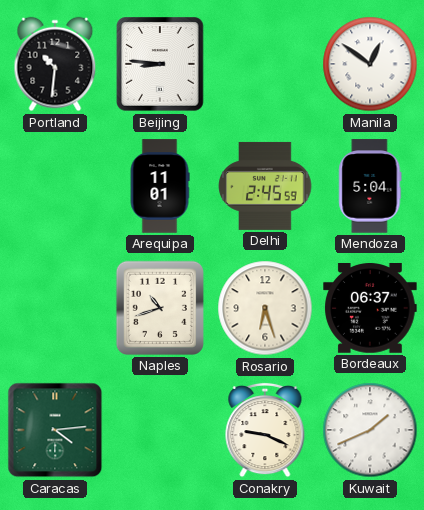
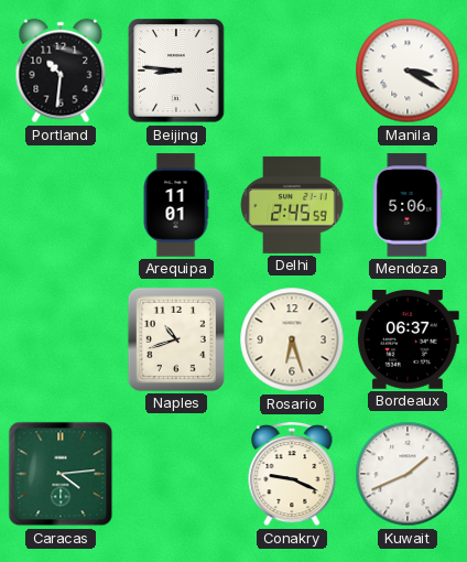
Manila: 12:51 -> 3:20
Mendoza: 5:04 -> 5:06
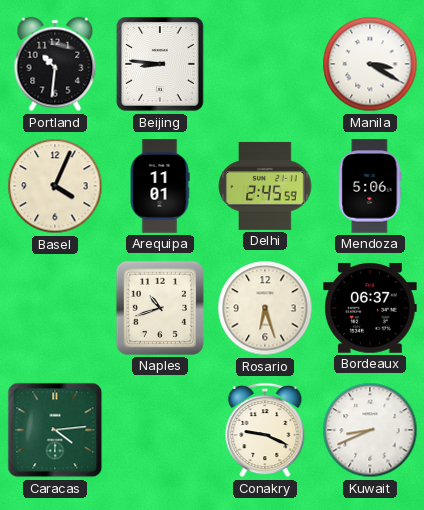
Basel: none -> 4:04
Kuwait: 1:41 -> 8:41
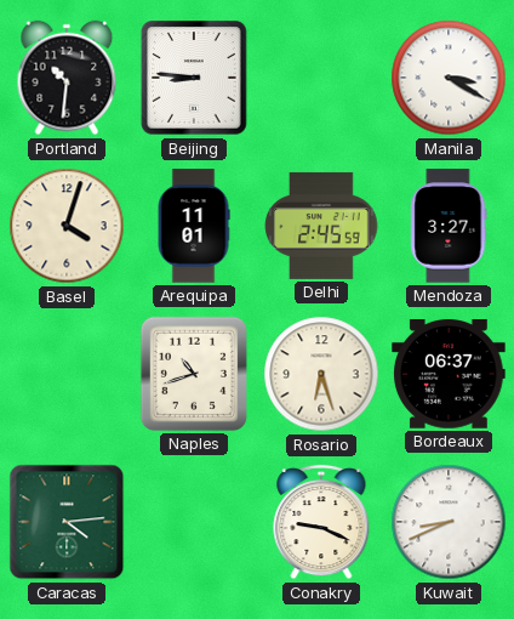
Basel: 4:04 -> 4:03
Mendoza: 5:06 -> 3:27
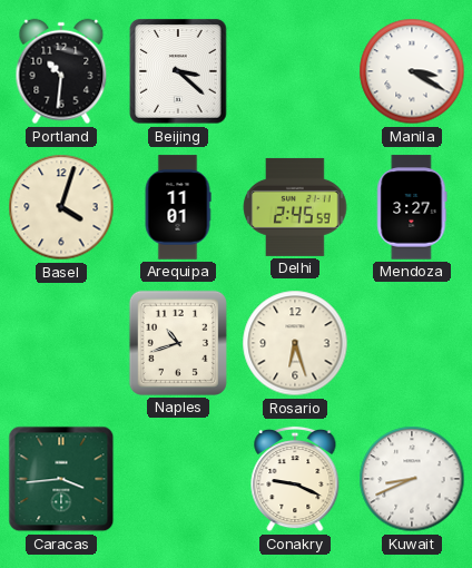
Beijing: 8:46 -> 3:22
Bordeaux: 06:37 -> none
Caracas: 4:14 -> 3:44
